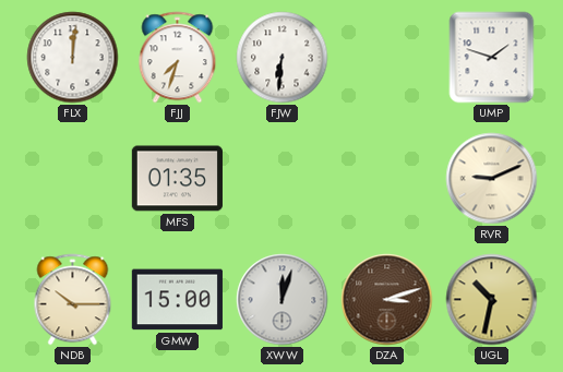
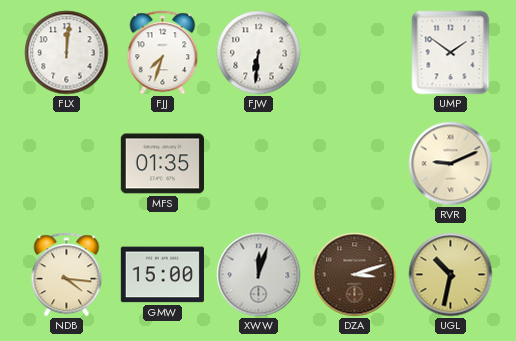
UMP: 1:48 -> 1:51
NDB: 10:15 -> 4:16
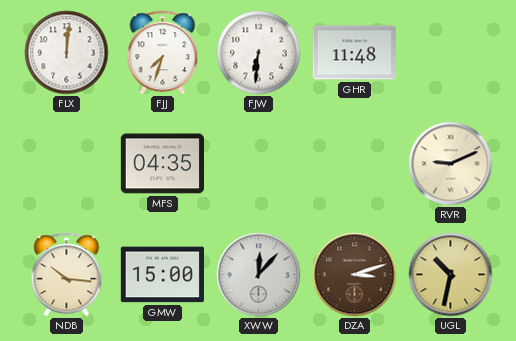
GHR: none -> 11:48
UMP: 1:51 -> none
MFS: 01:35 -> 04:35
NDB: 4:16 -> 10:16
XWW: 12:03 -> 12:07
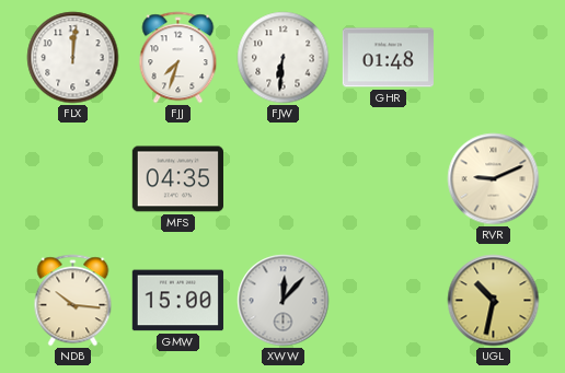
GHR: 11:48 -> 01:48
DZA: 3:12 -> none
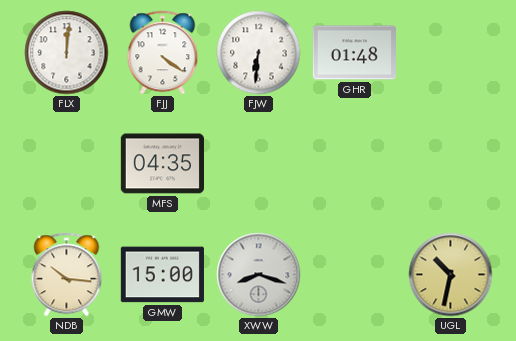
FJJ: 7:33 -> 4:21
RVR: 9:11 -> none
XWW: 12:07 -> 8:18
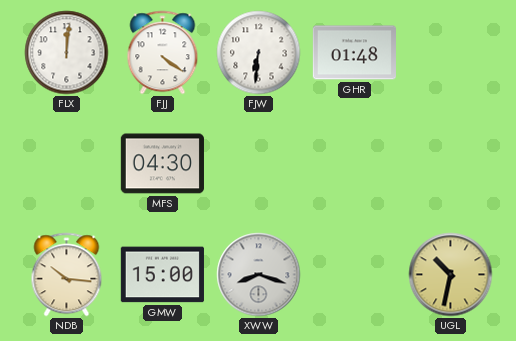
MFS: 04:35 -> 04:30
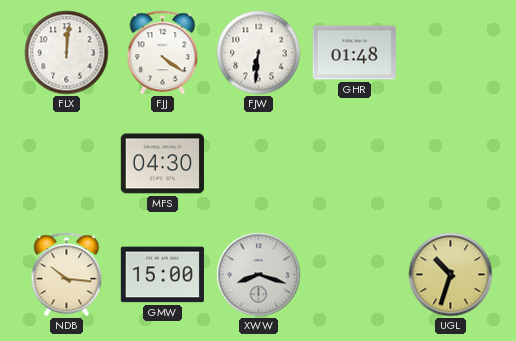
UGL: 10:32 -> 10:33
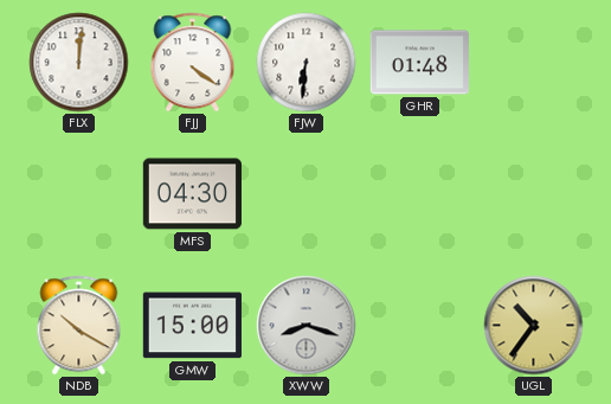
NDB: 10:16 -> 10:20
UGL: 10:33 -> 10:36
